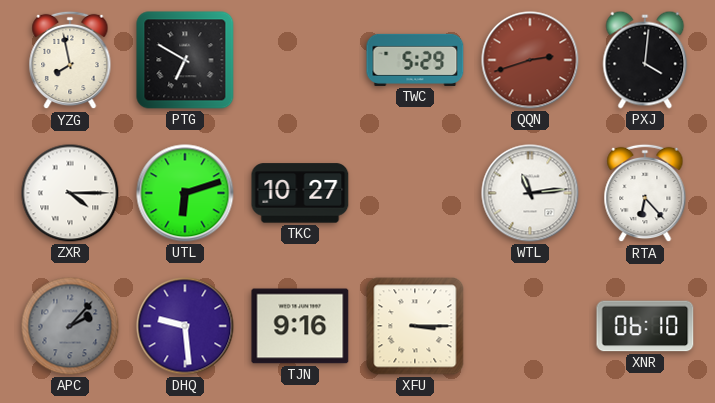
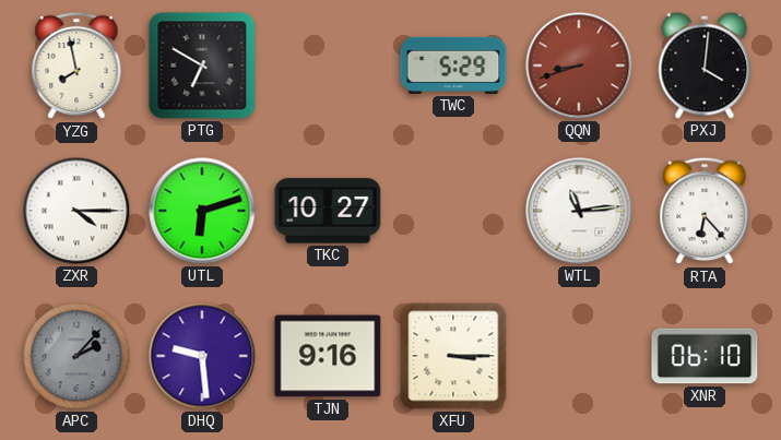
QQN: 2:42 -> 8:42
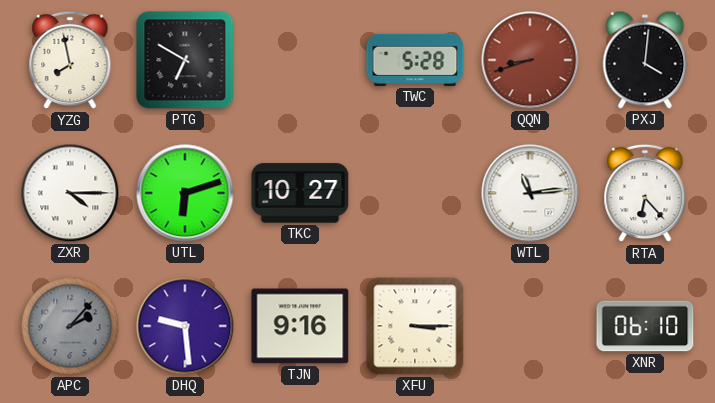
TWC: 5:29 -> 5:28
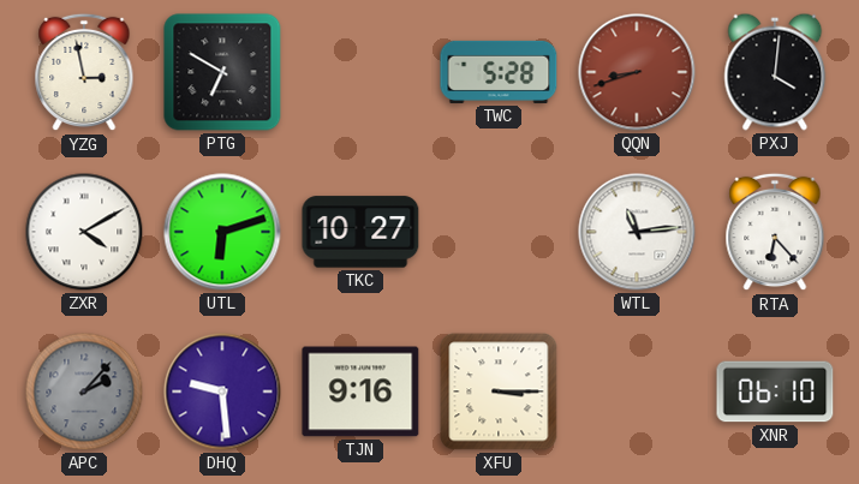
YZG: 7:58 -> 2:58
ZXR: 4:15 -> 4:10
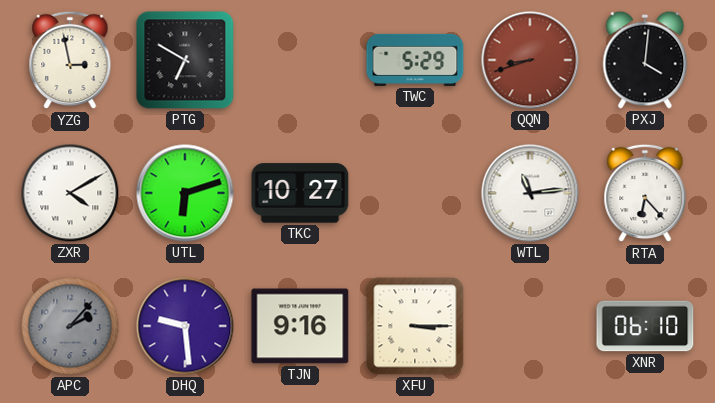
TWC: 5:28 -> 5:29
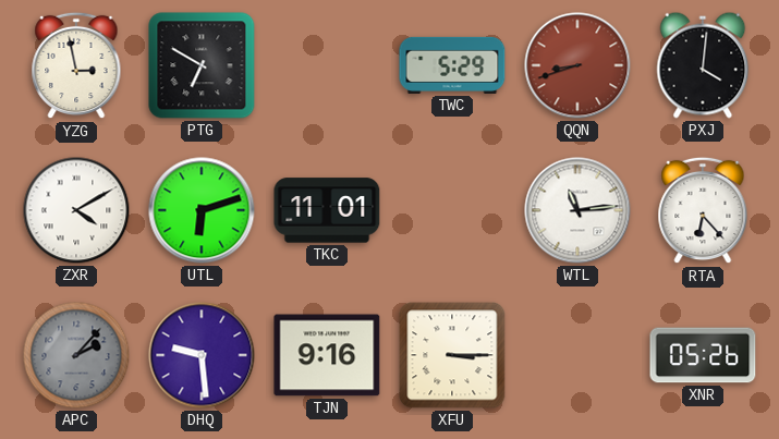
TKC: 10:27 -> 11:01
XNR: 06:10 -> 05:26
